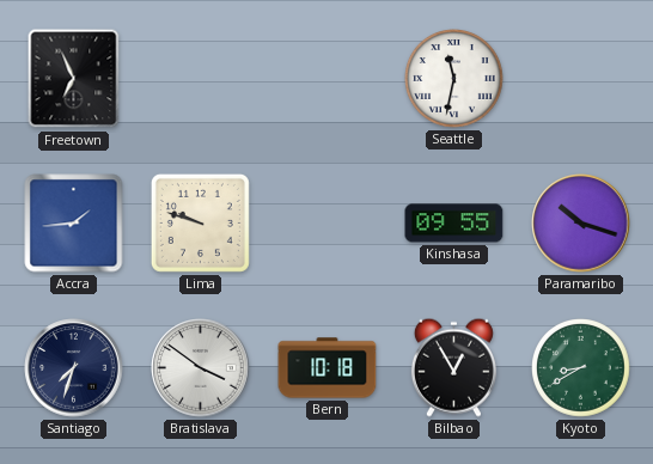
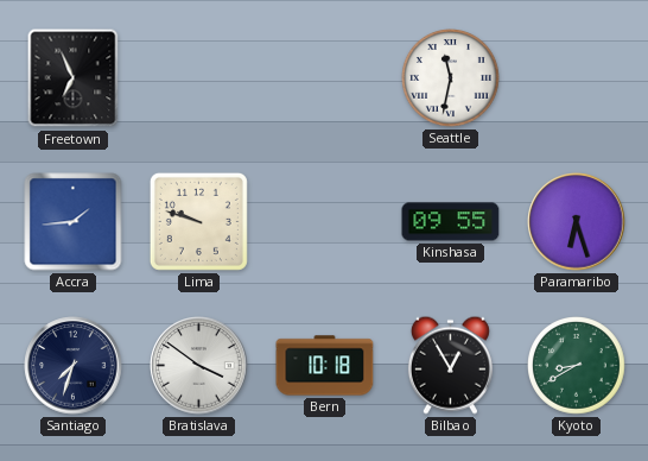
Paramaribo: 10:18 -> 6:27
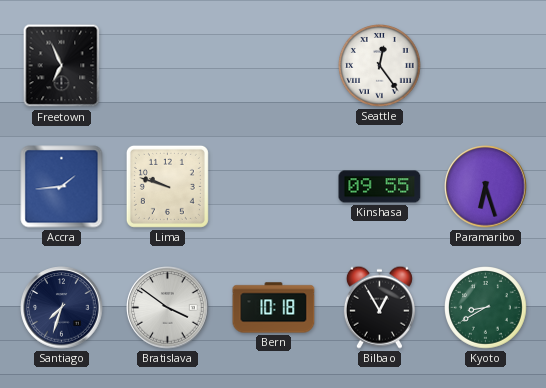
Seattle: 11:32 -> 12:24
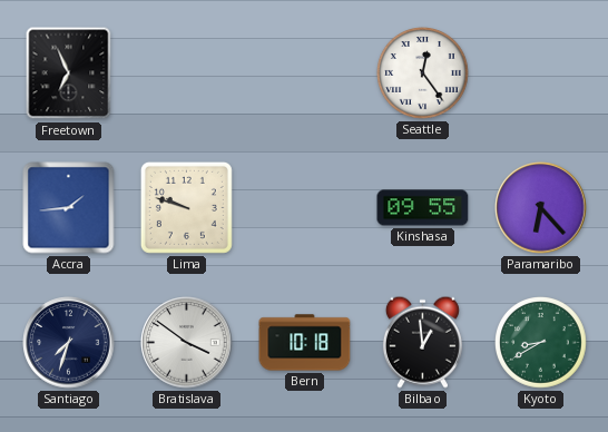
Paramaribo: 6:27 -> 6:23
Bilbao: 12:55 -> 12:59
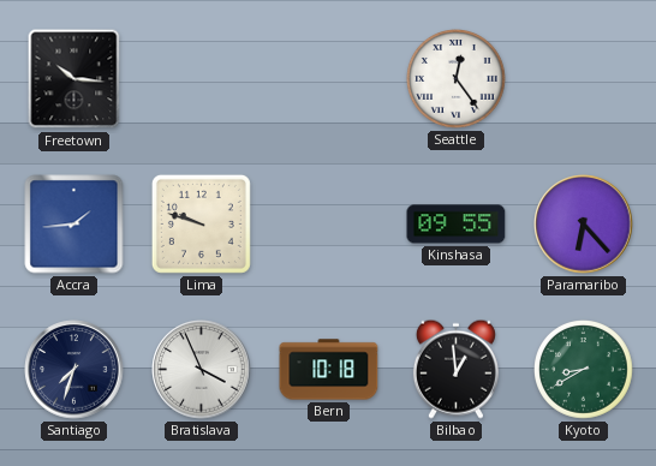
Freetown: 6:56 -> 10:16
Bratislava: 3:51 -> 3:56
